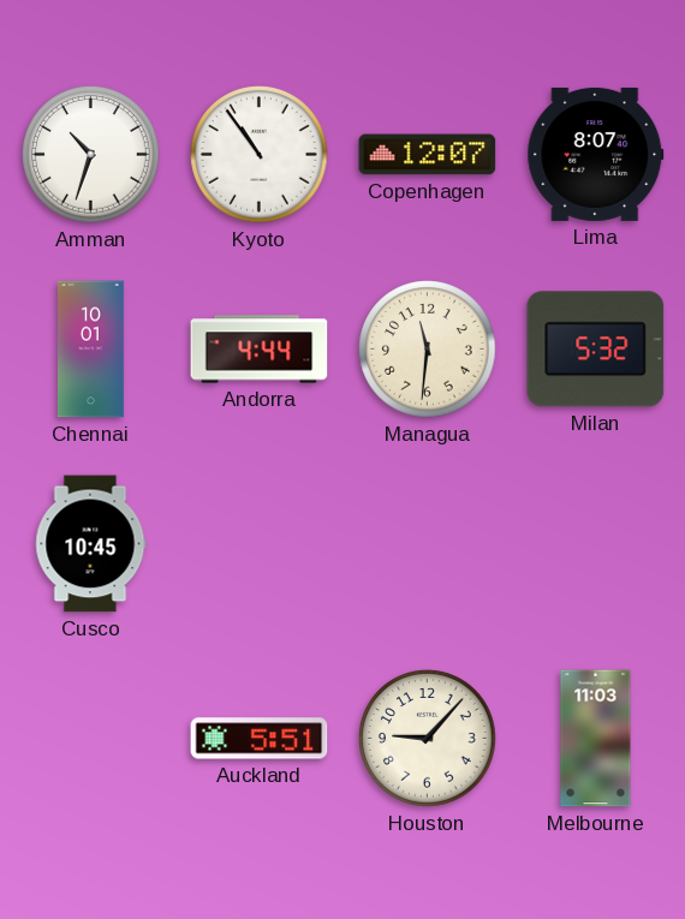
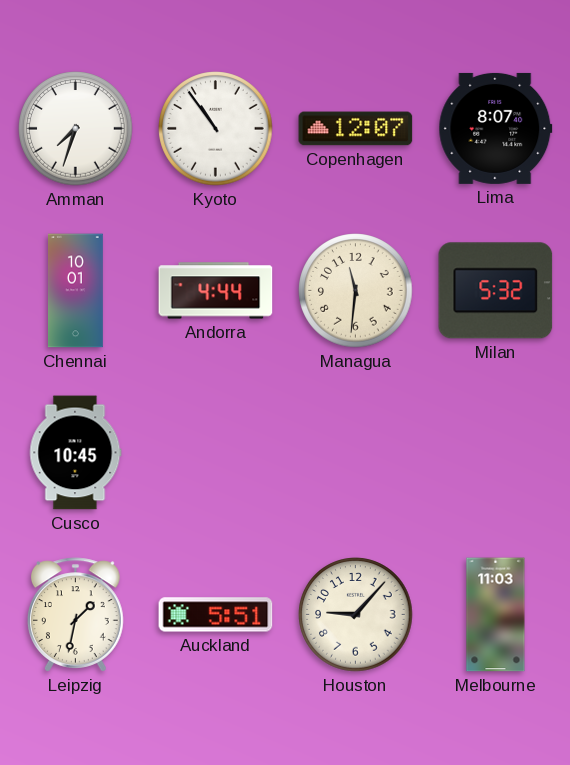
Amman: 10:33 -> 7:33
Leipzig: none -> 1:32
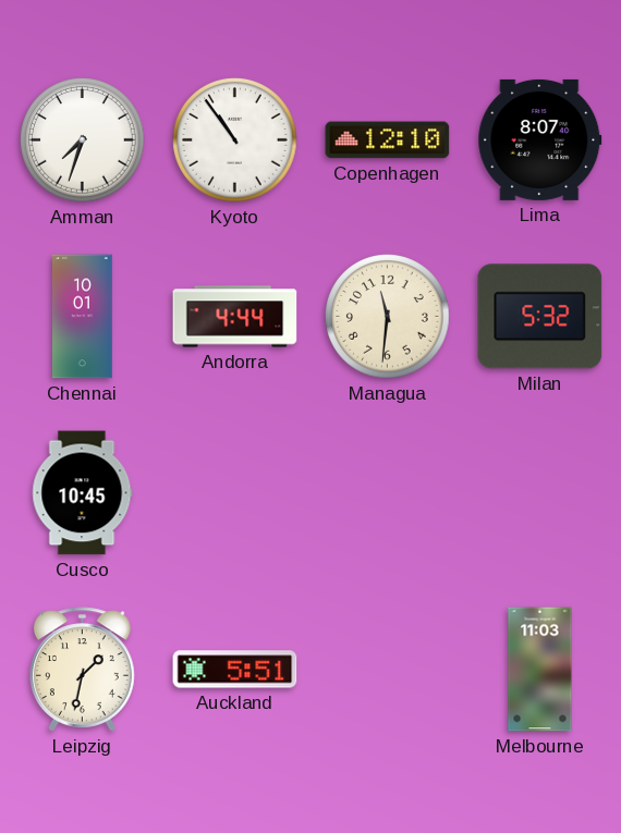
Copenhagen: 12:07 -> 12:10
Houston: 9:07 -> none
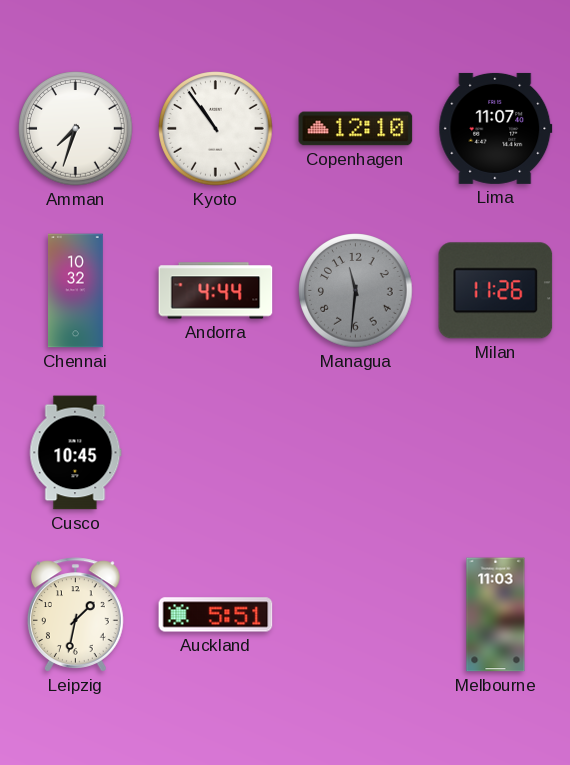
Lima: 8:07 -> 11:07
Chennai: 10:01 -> 10:32
Managua dial: cream -> grey
Milan: 5:32 -> 11:26
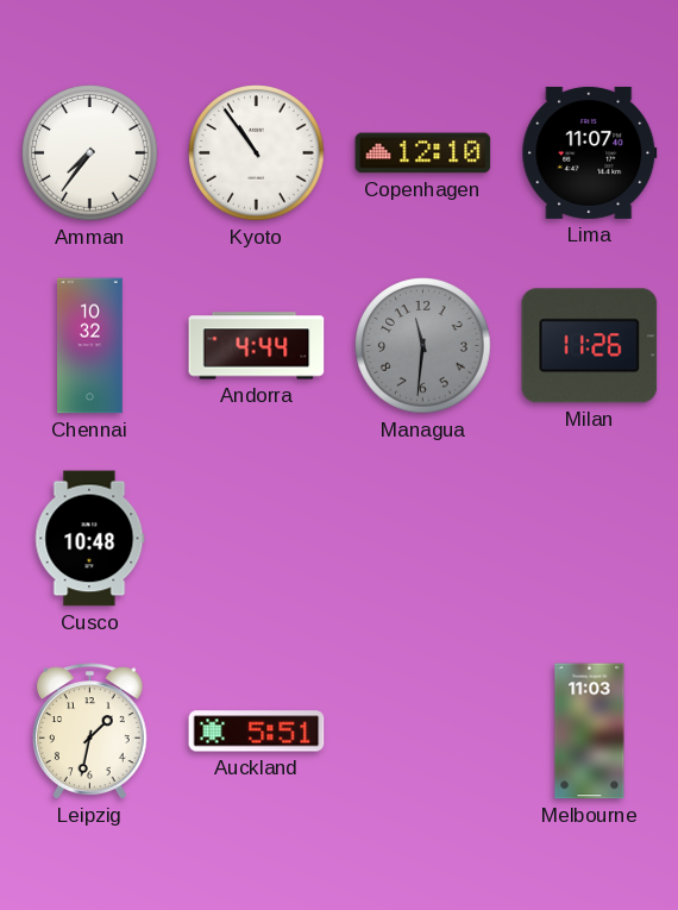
Amman: 7:33 -> 7:36
Cusco: 10:45 -> 10:48
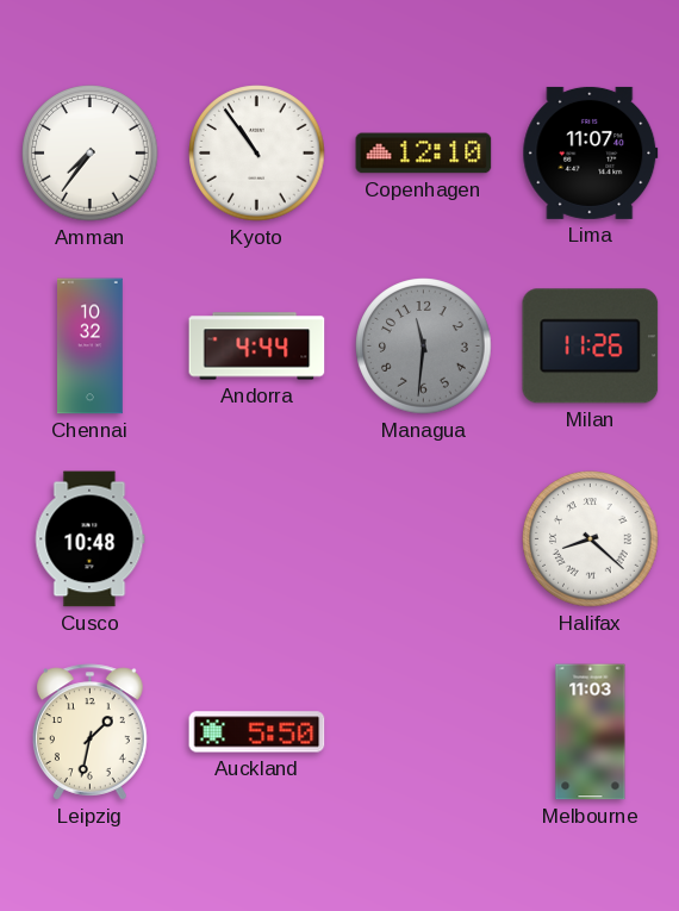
Halifax: none -> 8:22
Auckland: 5:51 -> 5:50
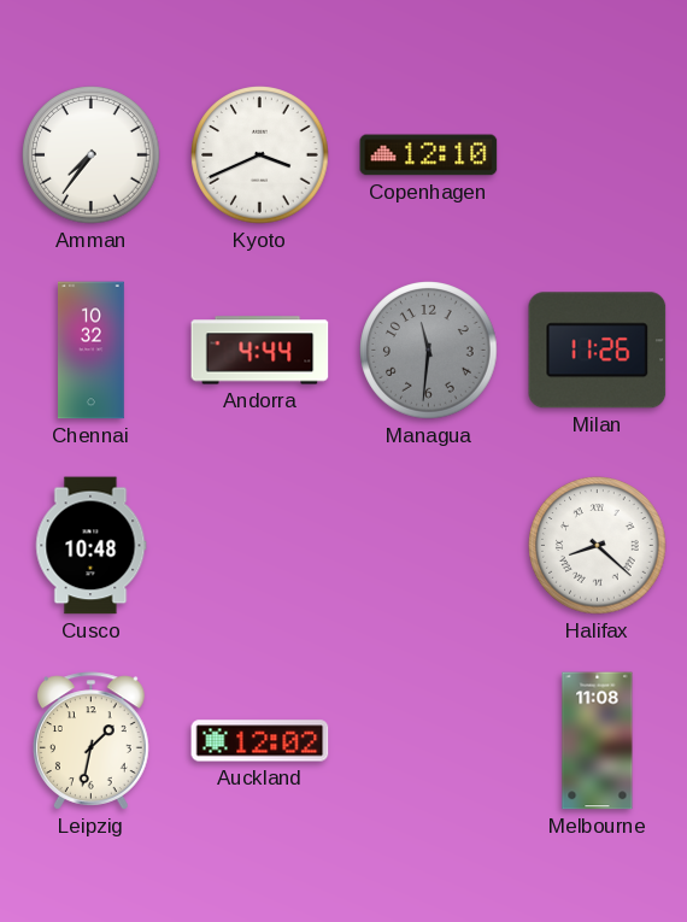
Kyoto: 10:54 -> 3:41
Lima: 11:07 -> none
Auckland: 5:50 -> 12:02
Melbourne: 11:03 -> 11:08
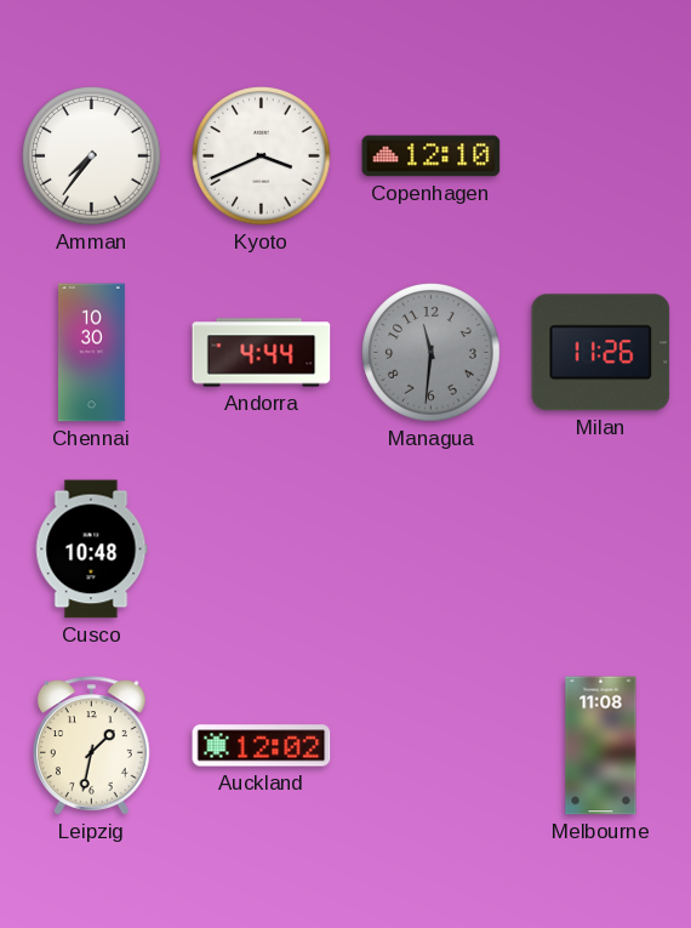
Chennai: 10:32 -> 10:30
Halifax: 8:22 -> none
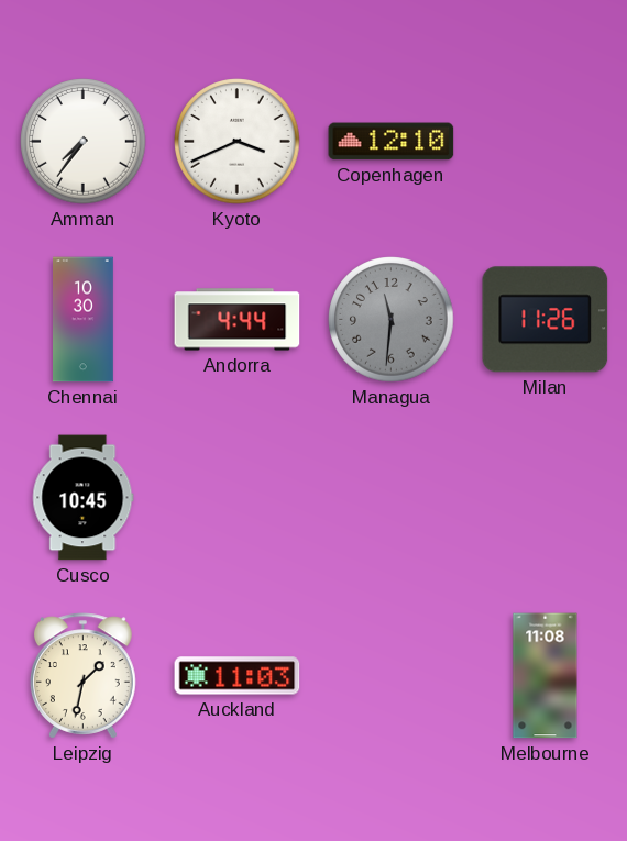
Cusco: 10:48 -> 10:45
Auckland: 12:02 -> 11:03
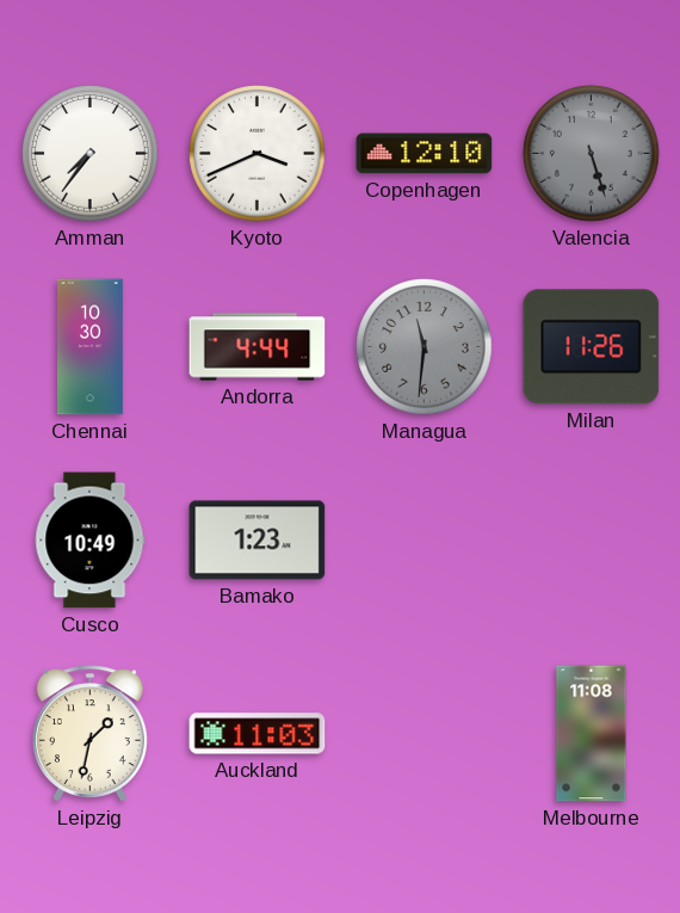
Valencia: none -> 5:27
Cusco: 10:45 -> 10:49
Bamako: none -> 1:23
